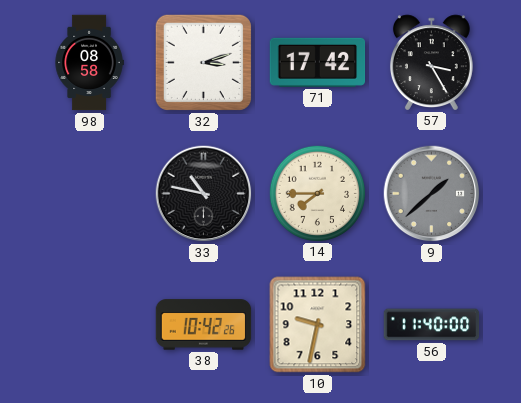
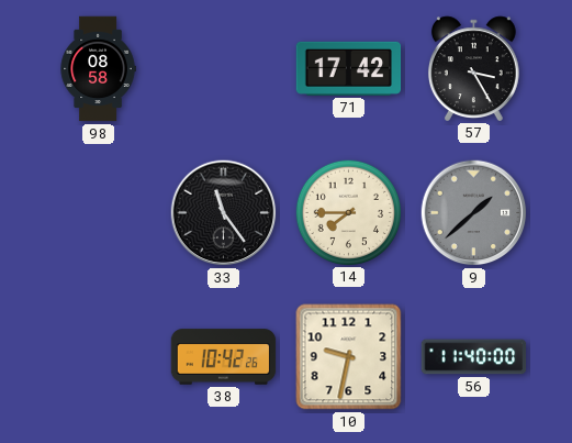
32: 3:12 -> none
33: 10:47 -> 11:24
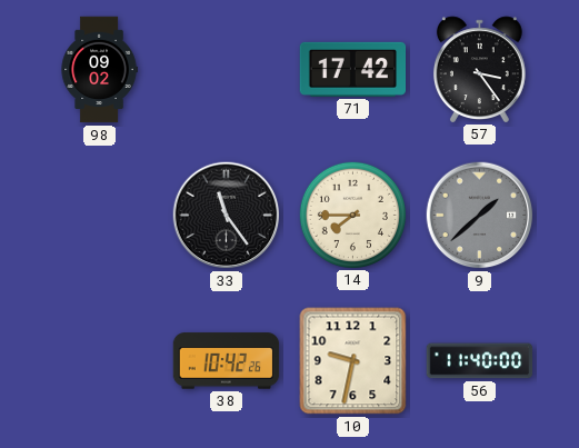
98: 08:58 -> 09:02
57: 3:25 -> 3:24
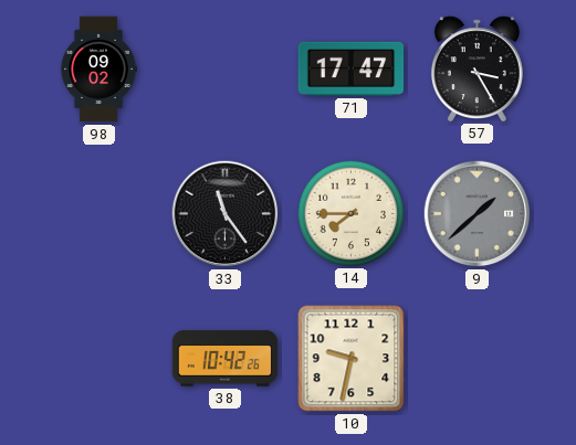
71: 17:42 -> 17:47
57: 3:24 -> 3:25
56: 11:40 -> none
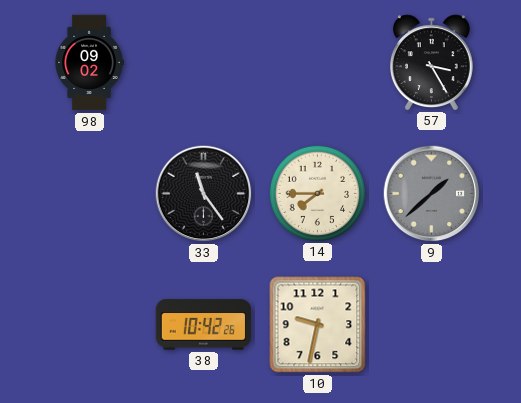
71: 17:47 -> none
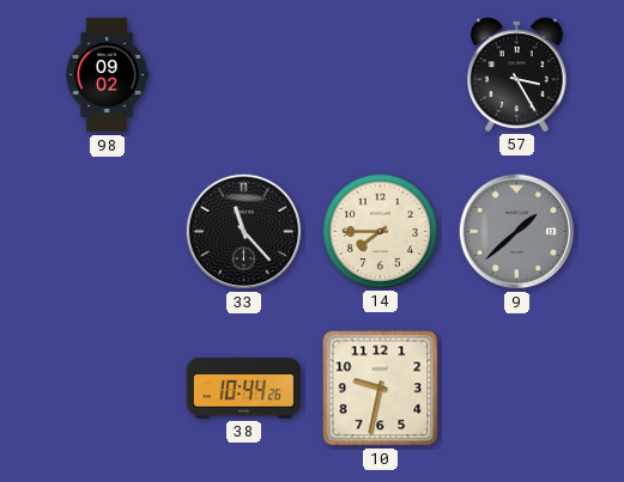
33: 11:24 -> 11:23
38: 10:42 -> 10:44
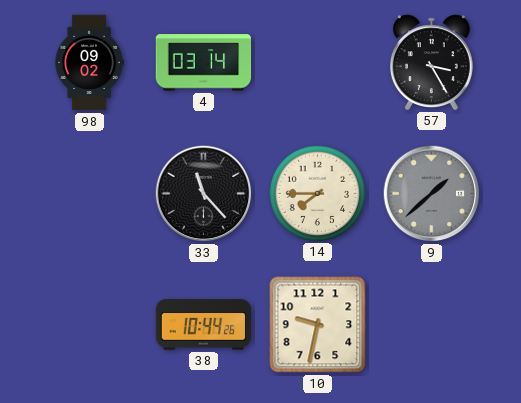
4: none -> 03:14
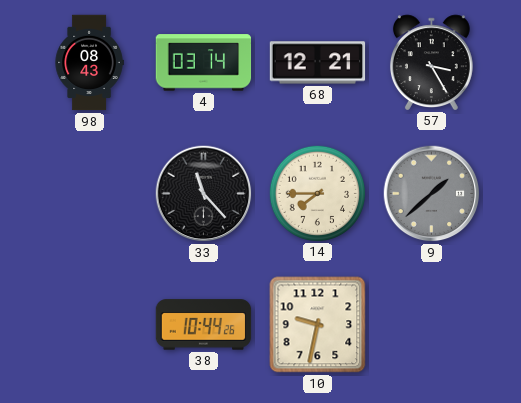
98: 09:02 -> 08:43
68: none -> 12:21
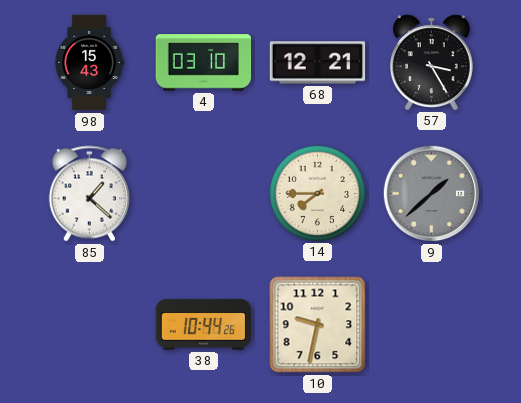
98: 08:43 -> 15:43
4: 03:14 -> 03:10
85: none -> 1:22
33: 11:23 -> none
